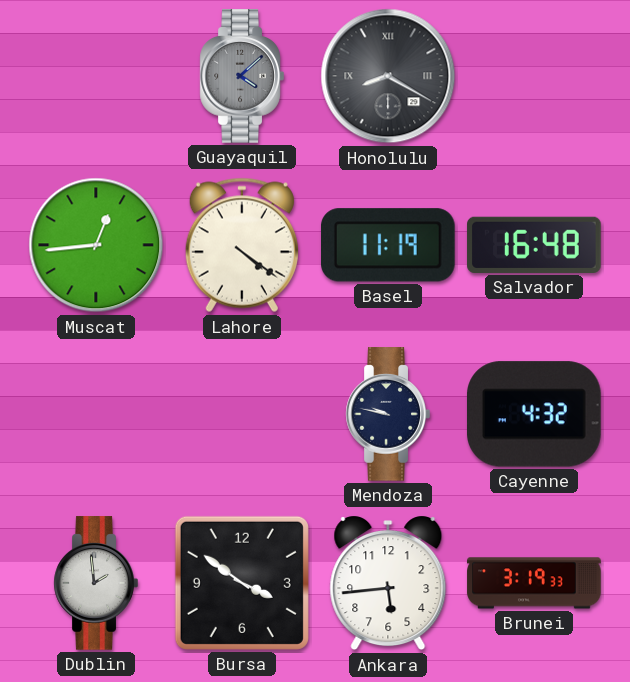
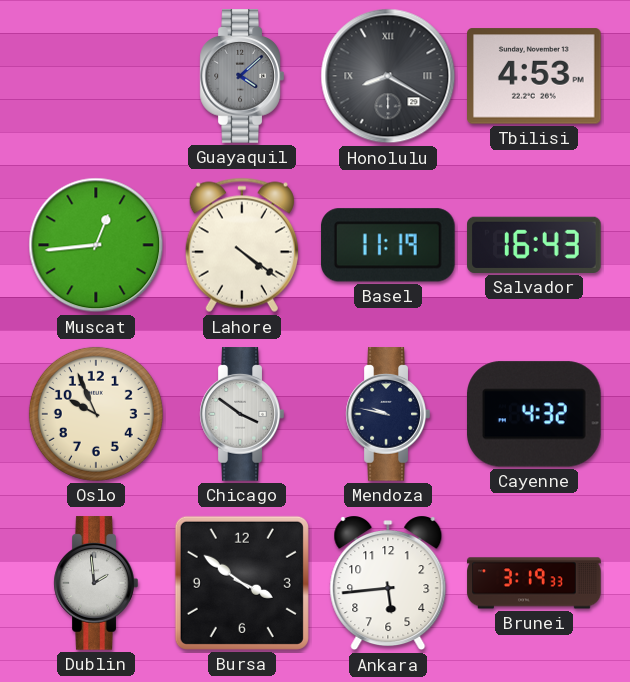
Tbilisi: none -> 4:53
Salvador: 16:48 -> 16:43
Oslo: none -> 9:56
Chicago: none -> 3:51
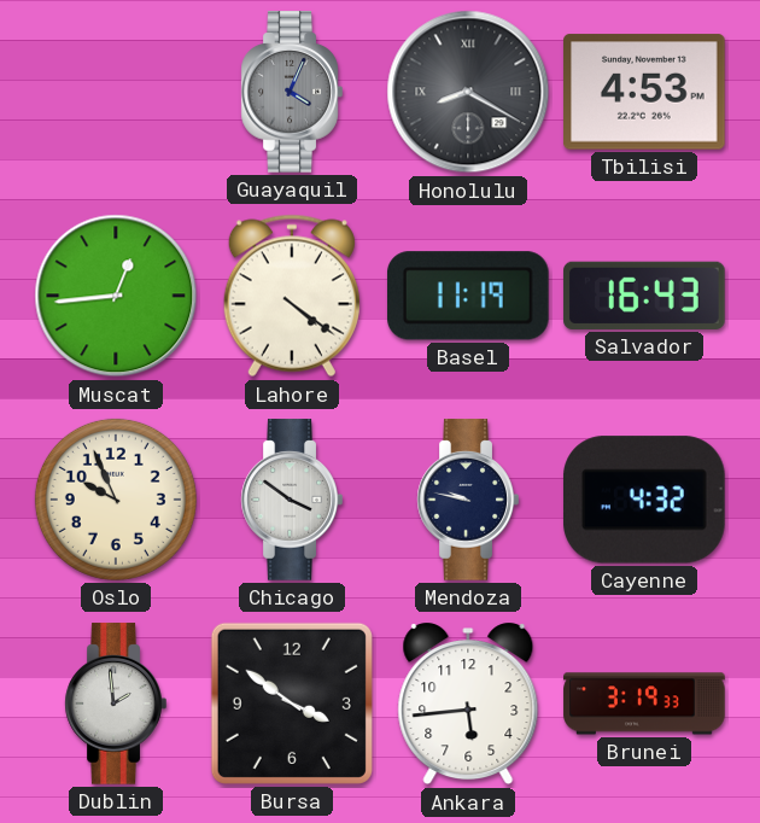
Guayaquil: 4:08 -> 4:04
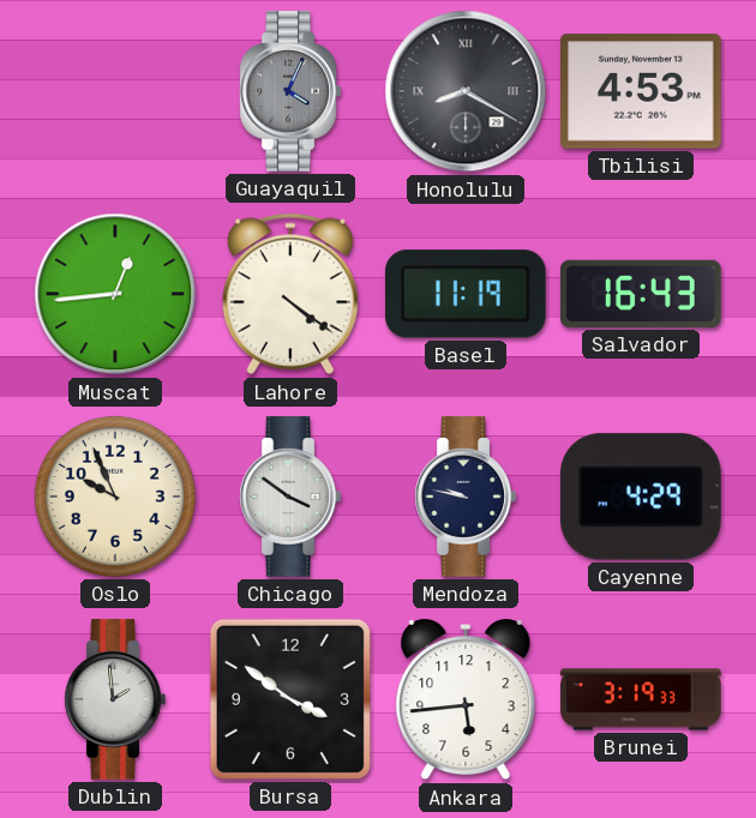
Cayenne: 4:32 -> 4:29
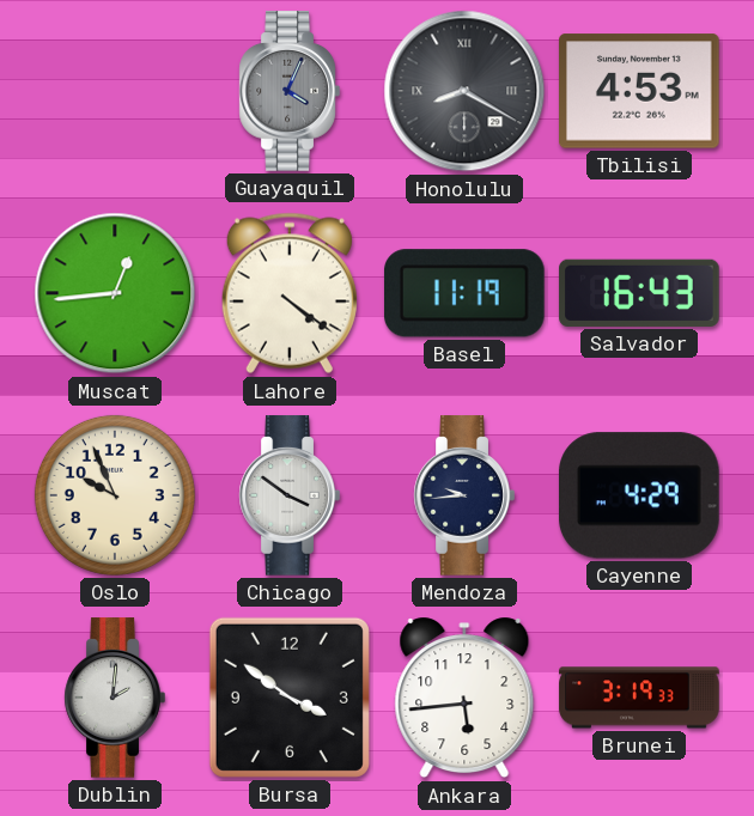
Mendoza: 9:47 -> 9:44
Dublin: 1:59 -> 2:01
